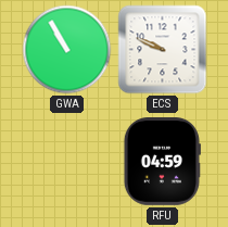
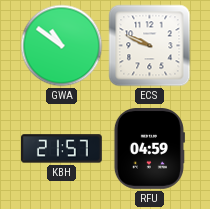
GWA: 10:55 -> 10:51
KBH: none -> 21:57
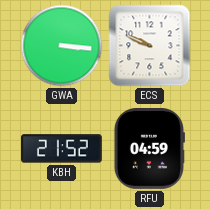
GWA: 10:51 -> 3:16
KBH: 21:57 -> 21:52
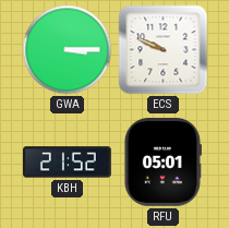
GWA: 3:16 -> 3:15
RFU: 04:59 -> 05:01
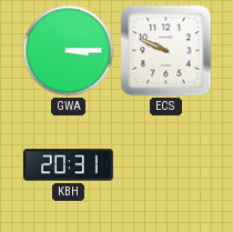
KBH: 21:52 -> 20:31
RFU: 05:01 -> none
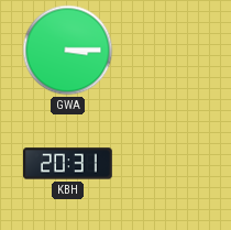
ECS: 9:49 -> none
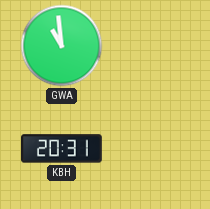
GWA: 3:15 -> 10:59
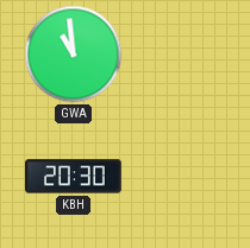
KBH: 20:31 -> 20:30
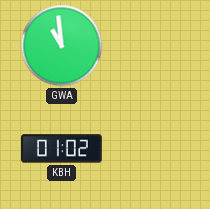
KBH: 20:30 -> 01:02
